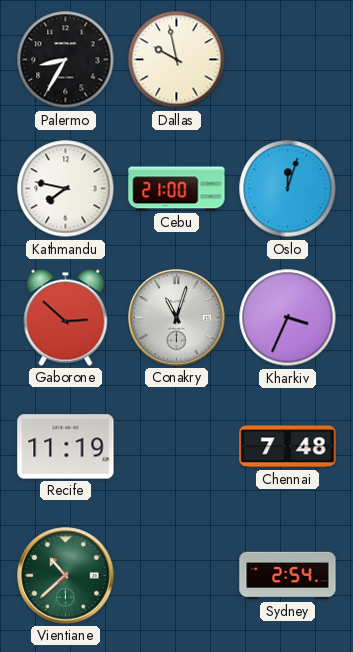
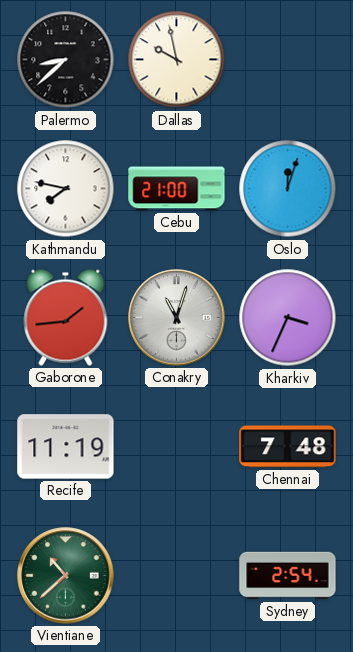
Palermo: 8:35 -> 8:38
Gaborone: 2:52 -> 1:44
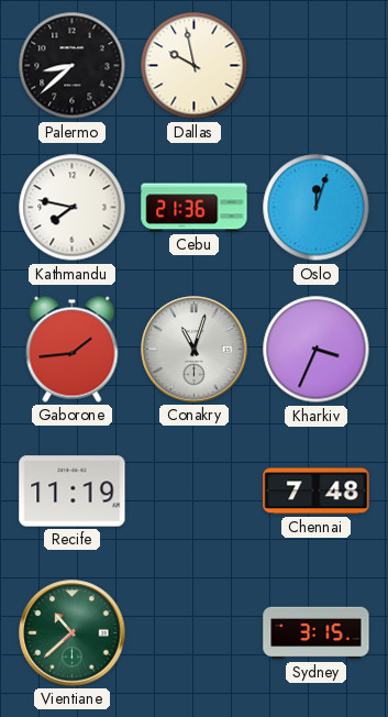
Cebu: 21:00 -> 21:36
Sydney: 2:54 -> 3:15
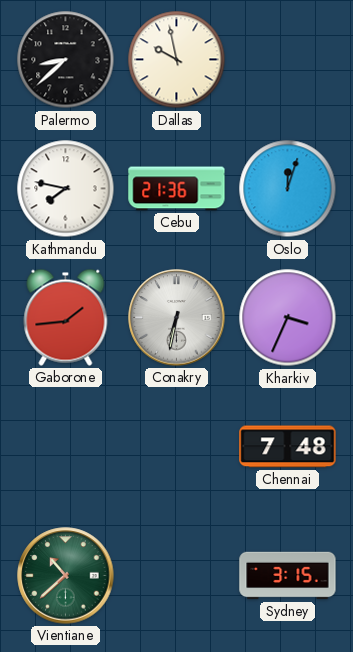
Conakry: 11:03 -> 6:32
Recife: 11:19 -> none
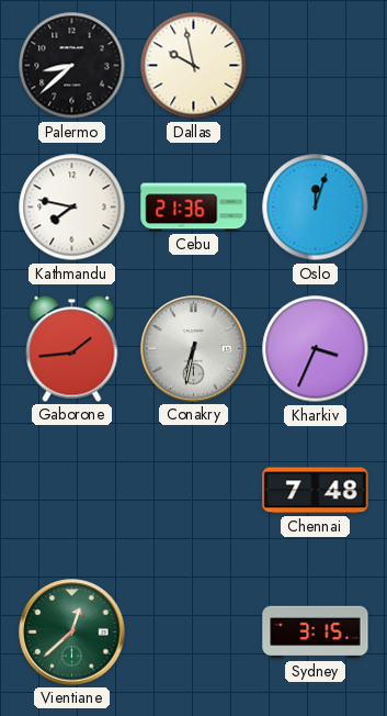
Vientiane: 10:38 -> 12:38
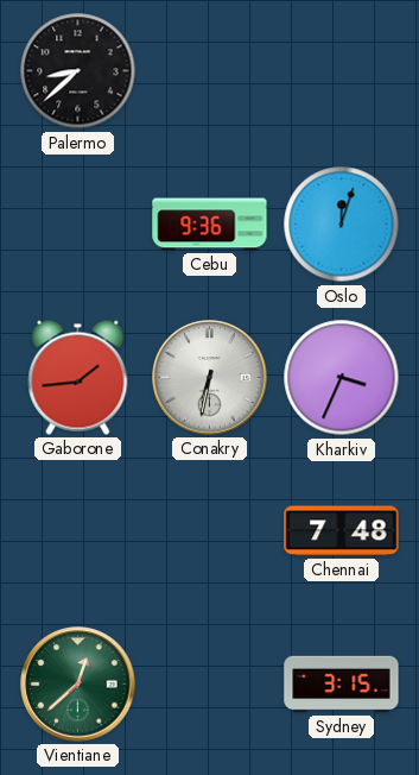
Dallas: 9:58 -> none
Kathmandu: 7:47 -> none
Cebu: 21:36 -> 9:36
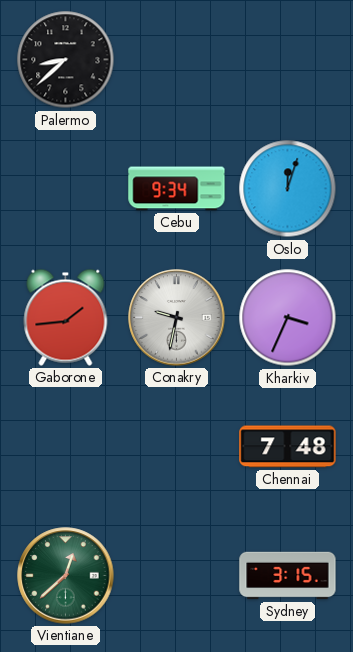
Cebu: 9:36 -> 9:34
Conakry: 6:32 -> 9:32
